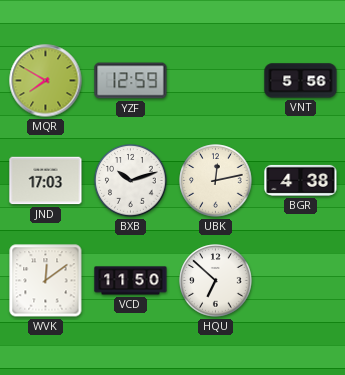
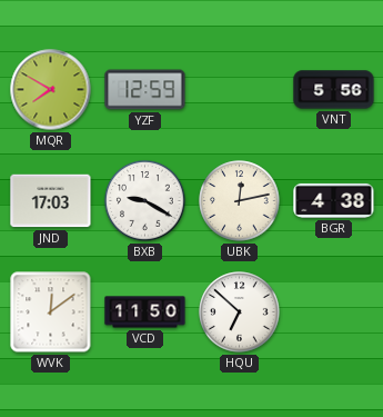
BXB: 10:12 -> 9:20
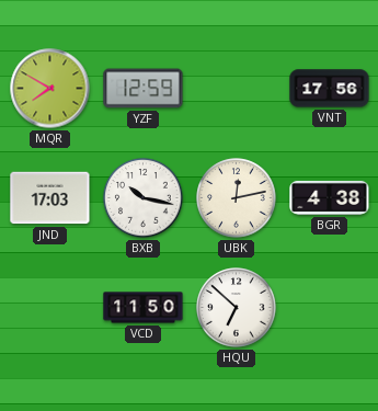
VNT: 5:56 -> 17:56
BXB: 9:20 -> 10:17
WVK: 12:09 -> none
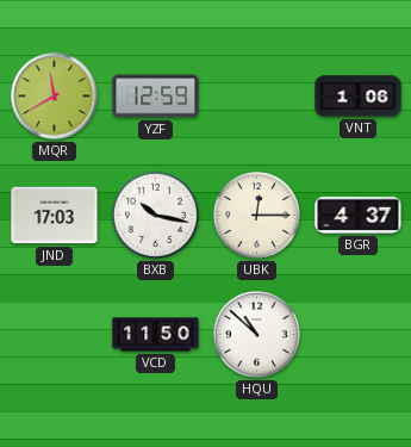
MQR: 7:50 -> 11:40
VNT: 17:56 -> 1:06
UBK: 12:13 -> 12:15
BGR: 4:38 -> 4:37
HQU: 6:52 -> 10:52
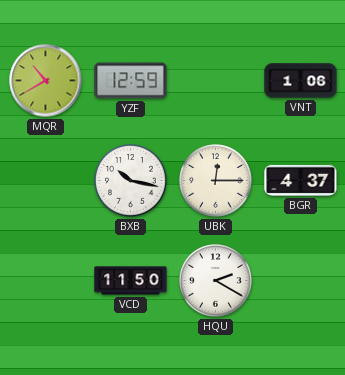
MQR: 11:40 -> 10:40
JND: 17:03 -> none
HQU: 10:52 -> 2:20
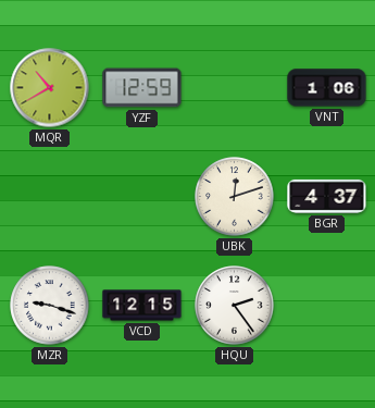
BXB: 10:17 -> none
UBK: 12:15 -> 12:12
MZR: none -> 9:18
VCD: 11:50 -> 12:15
HQU: 2:20 -> 2:24
